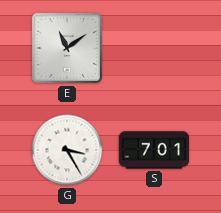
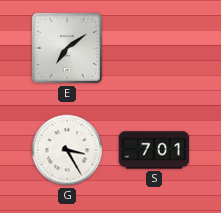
E: 11:09 -> 7:09
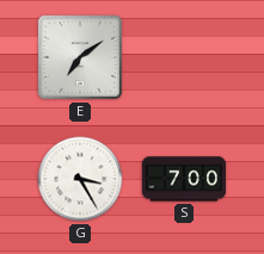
S: 7:01 -> 7:00
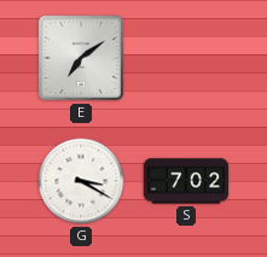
G: 3:25 -> 3:20
S: 7:00 -> 7:02
